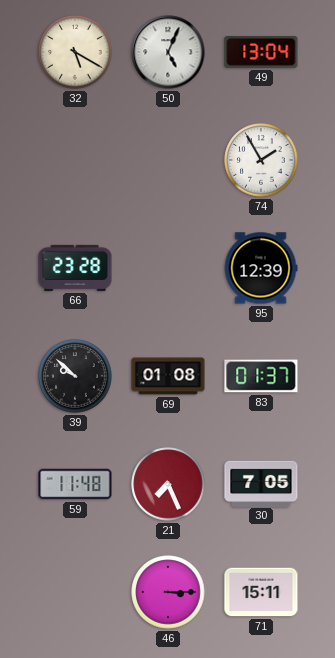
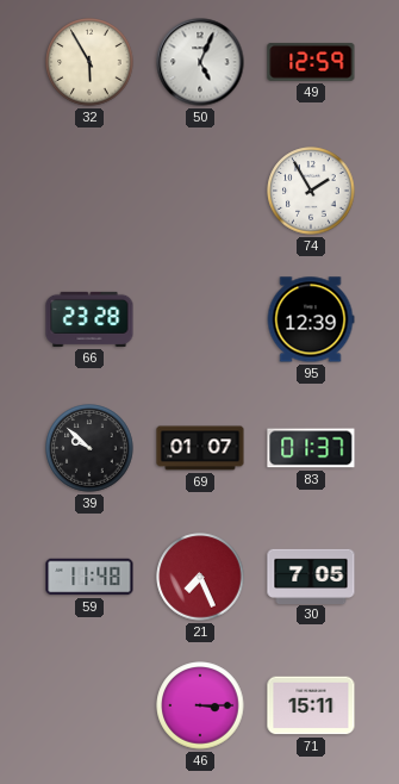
32: 5:20 -> 5:55
49: 13:04 -> 12:59
69: 01:08 -> 01:07
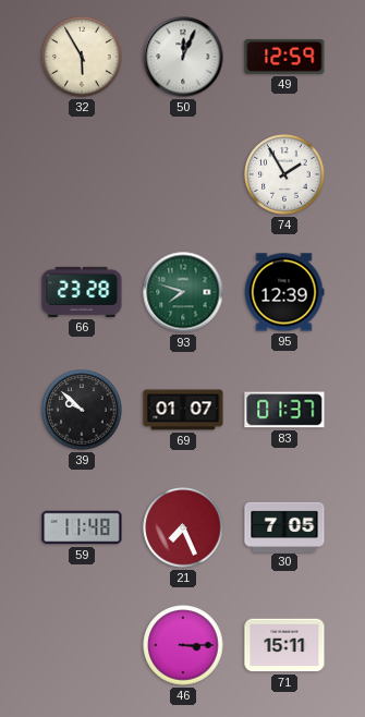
50: 5:04 -> 12:04
93: none -> 7:48
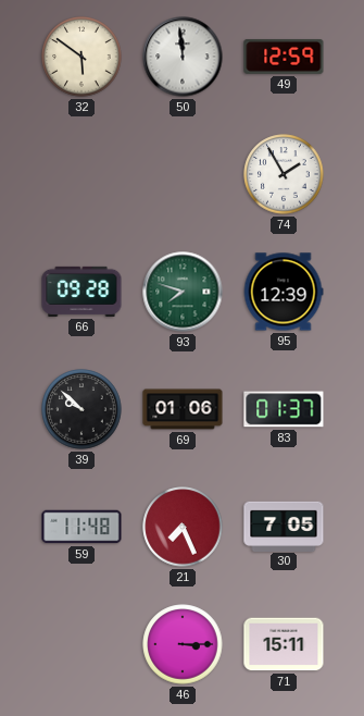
32: 5:55 -> 5:51
50: 12:04 -> 11:59
66: 23:28 -> 09:28
69: 01:07 -> 01:06
